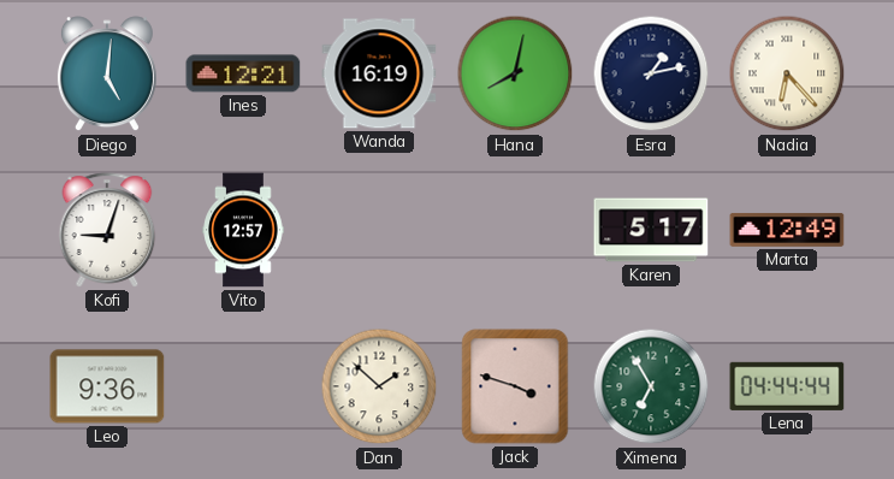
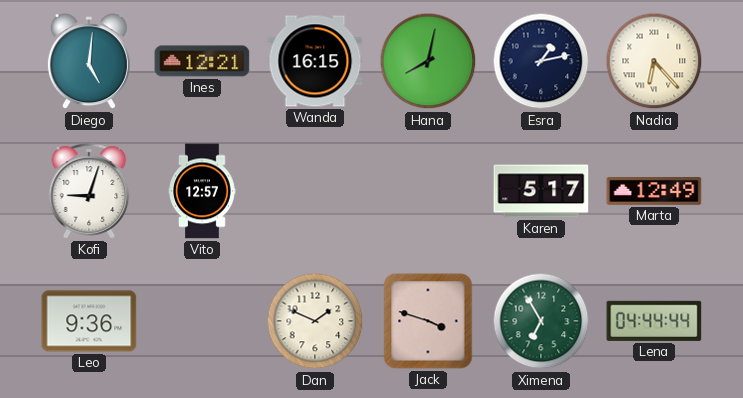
Wanda: 16:19 -> 16:15
Dan: 1:52 -> 1:49
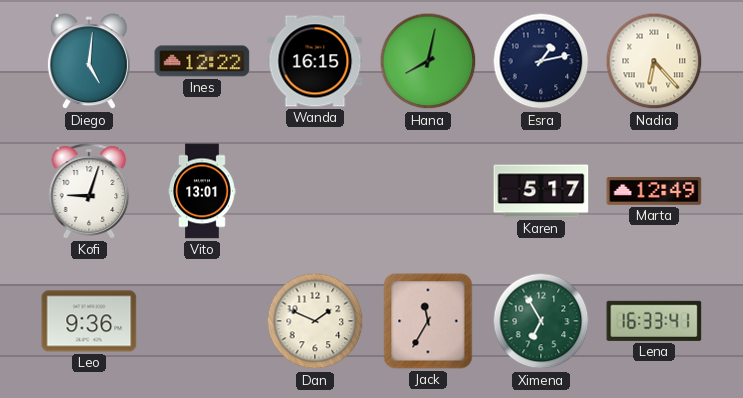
Ines: 12:21 -> 12:22
Vito: 12:57 -> 13:01
Jack: 3:48 -> 11:35
Lena: 04:44 -> 16:33
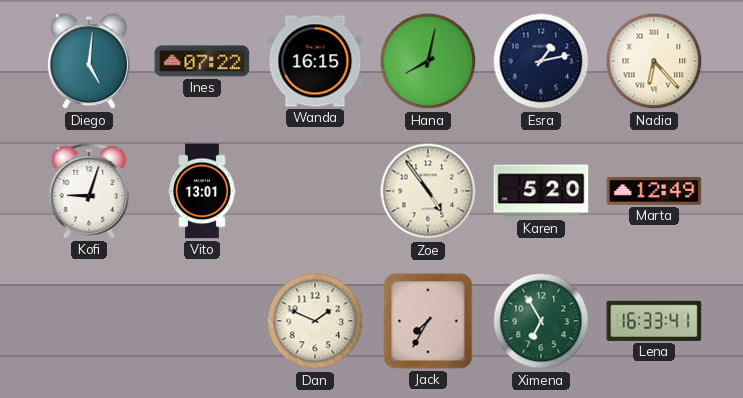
Ines: 12:22 -> 07:22
Zoe: none -> 4:54
Karen: 5:17 -> 5:20
Leo: 9:36 -> none
Jack: 11:35 -> 7:35
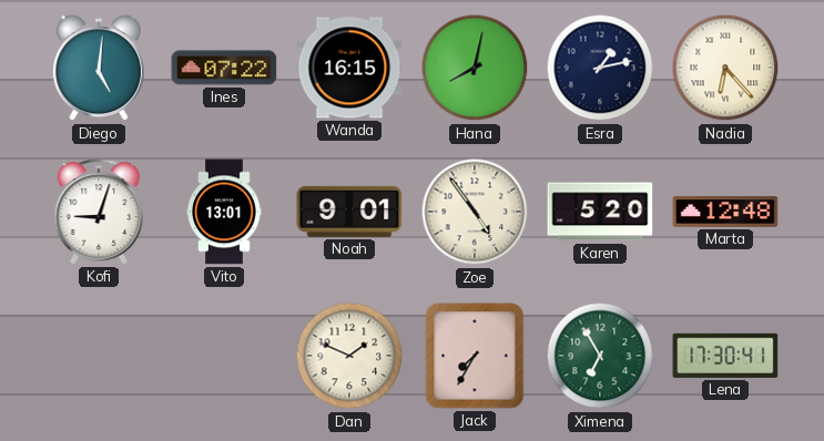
Noah: none -> 9:01
Marta: 12:49 -> 12:48
Lena: 16:33 -> 17:30
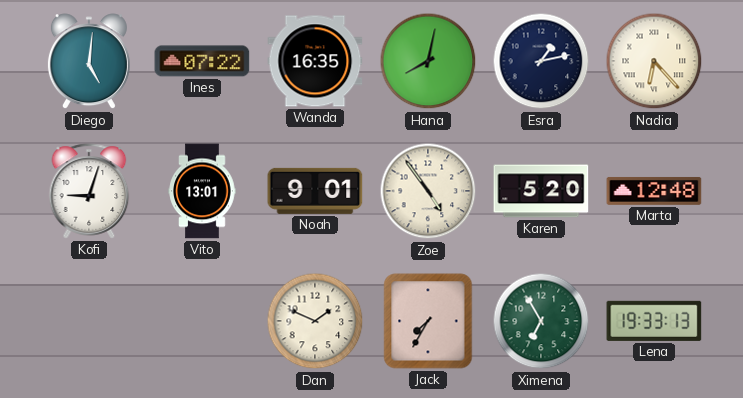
Wanda: 16:15 -> 16:35
Lena: 17:30 -> 19:33
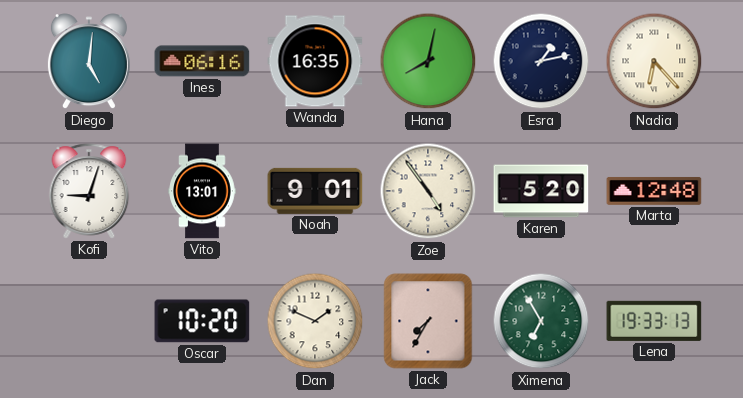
Ines: 07:22 -> 06:16
Oscar: none -> 10:20
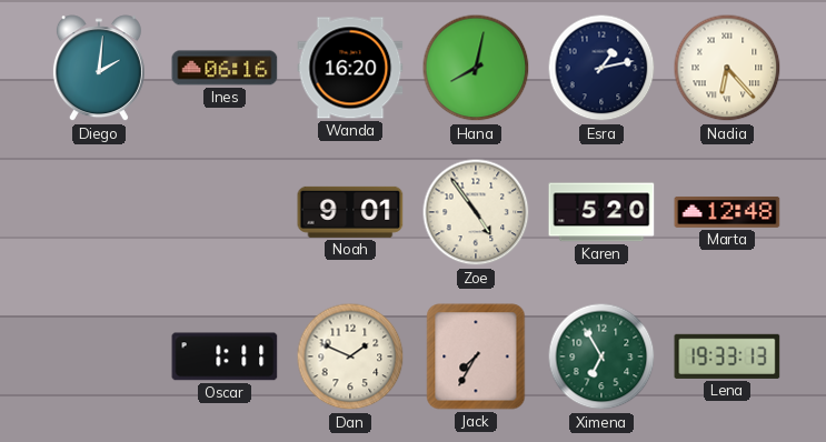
Diego: 5:01 -> 2:01
Wanda: 16:35 -> 16:20
Kofi: 9:03 -> none
Vito: 13:01 -> none
Oscar: 10:20 -> 1:11
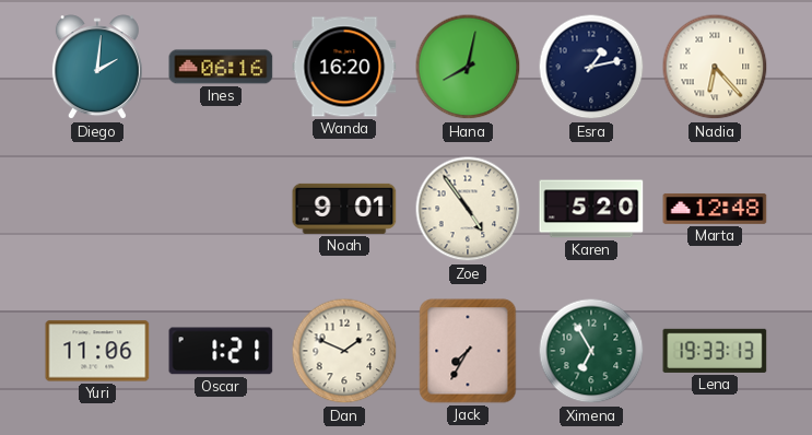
Yuri: none -> 11:06
Oscar: 1:11 -> 1:21
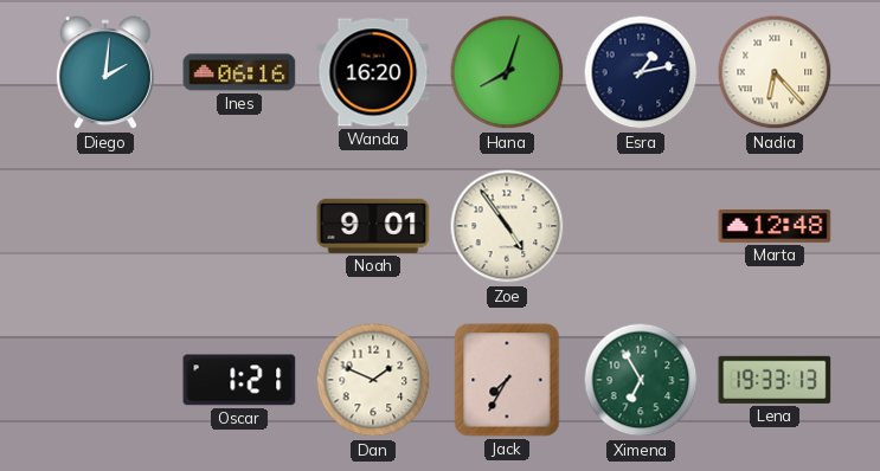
Hana: 8:02 -> 8:03
Karen: 5:20 -> none
Yuri: 11:06 -> none
